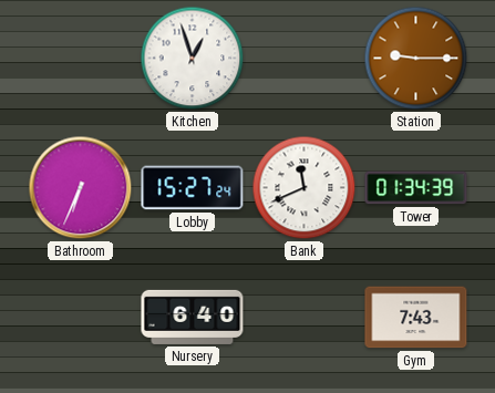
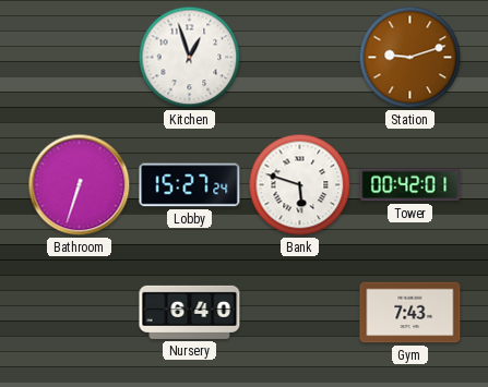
Station: 9:15 -> 9:12
Bathroom: 6:34 -> 6:33
Bank: 11:41 -> 5:48
Tower: 01:34 -> 00:42
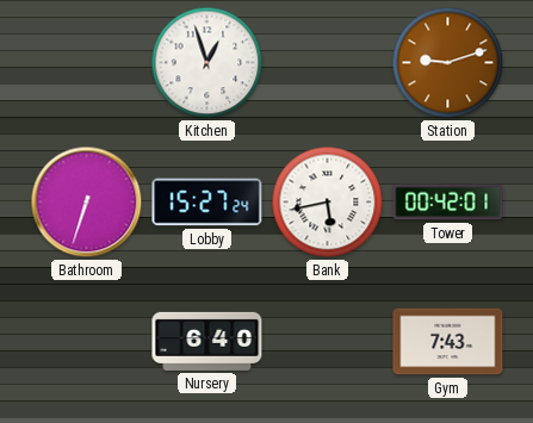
Bank: 5:48 -> 5:43
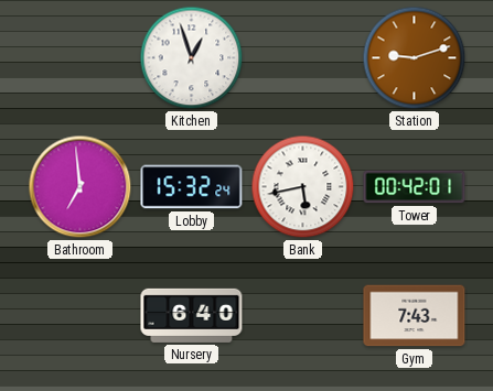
Bathroom: 6:33 -> 6:59
Lobby: 15:27 -> 15:32
